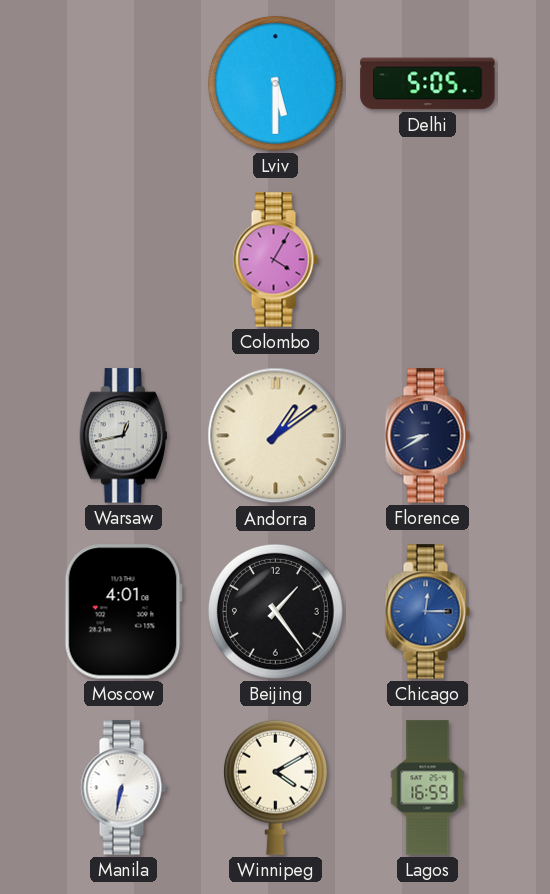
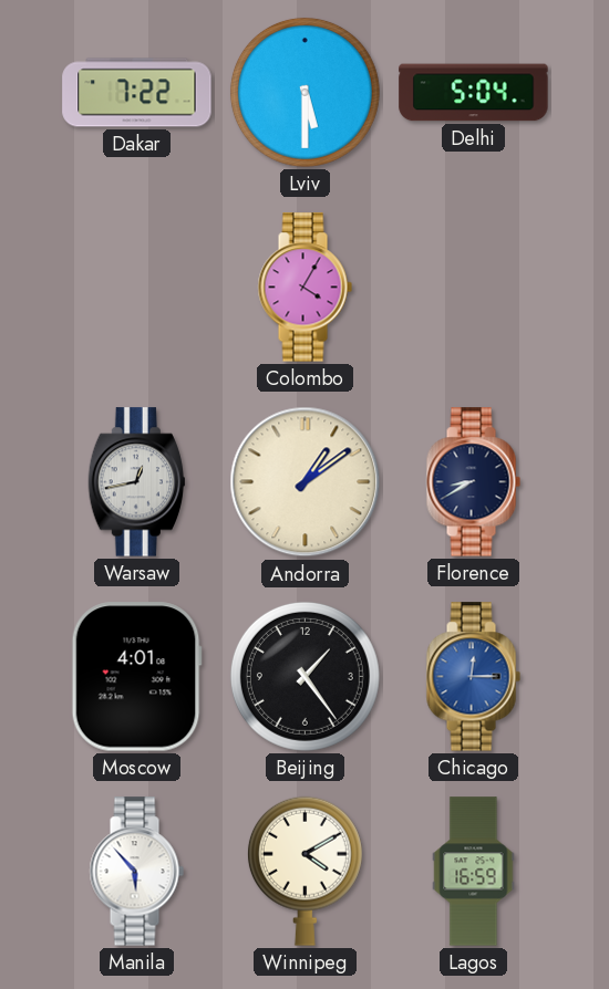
Dakar: none -> 7:22
Delhi: 5:05 -> 5:04
Manila: 6:32 -> 5:53
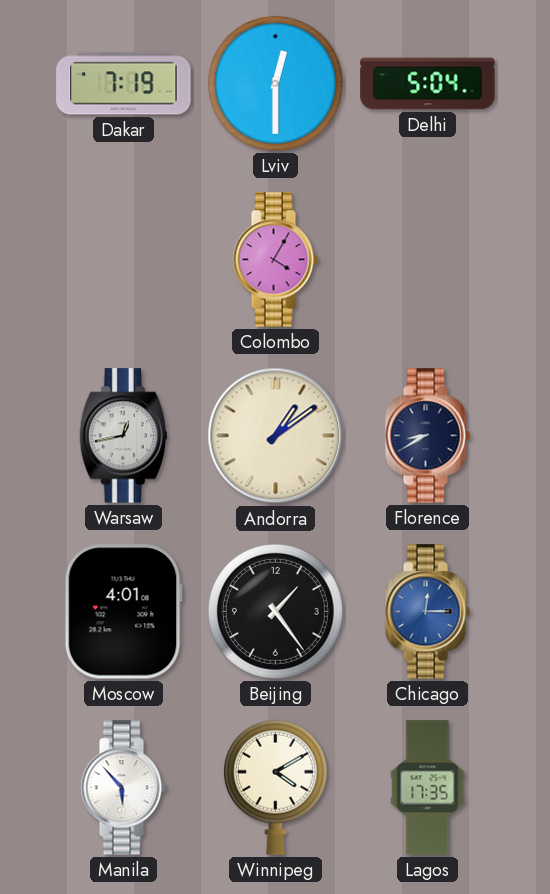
Dakar: 7:22 -> 7:19
Lviv: 5:30 -> 12:30
Lagos: 16:59 -> 17:35
